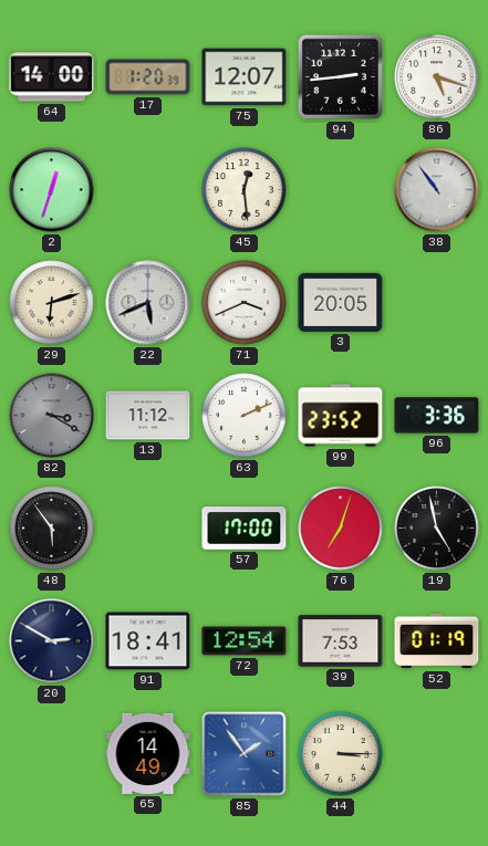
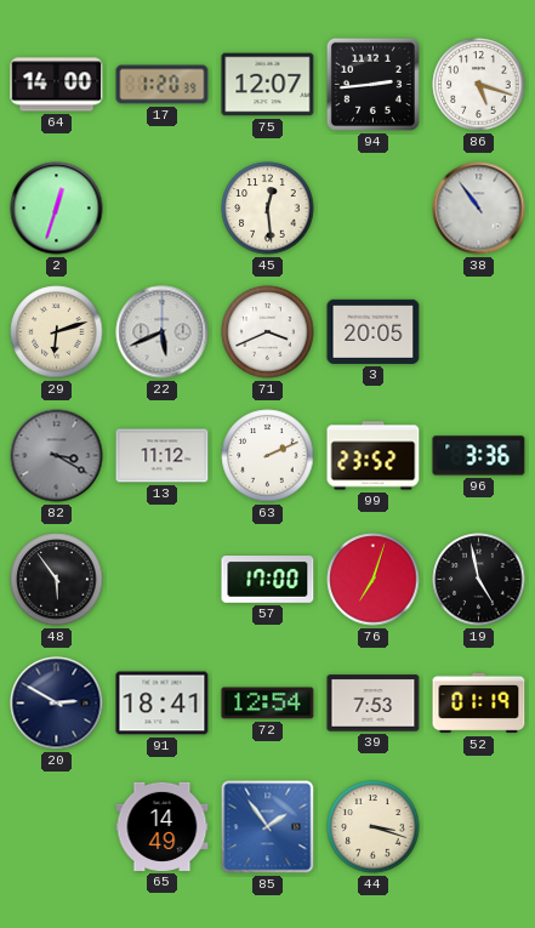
44: 3:15 -> 3:18
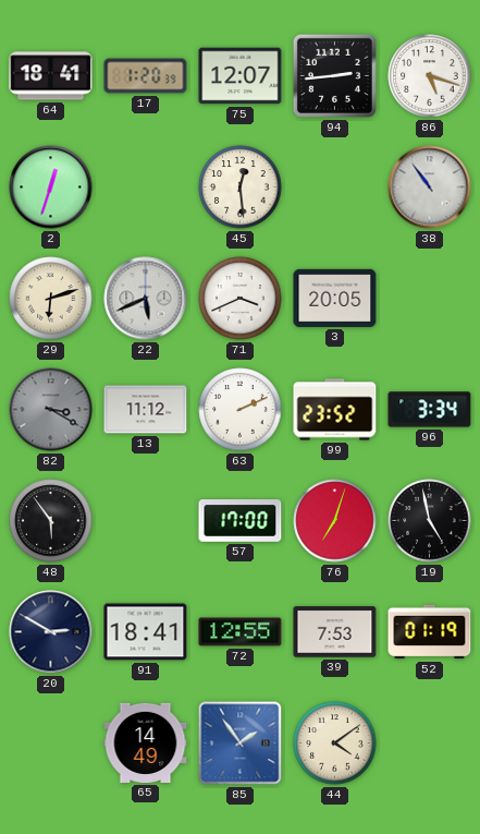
64: 14:00 -> 18:41
96: 3:36 -> 3:34
72: 12:54 -> 12:55
44: 3:18 -> 4:09
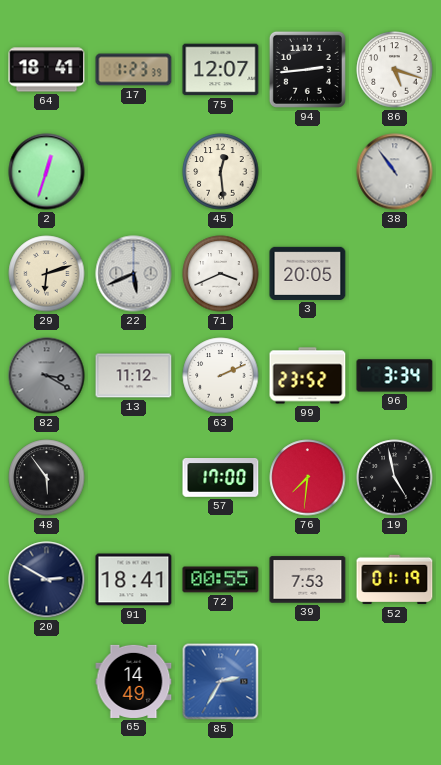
17: 1:20 -> 1:23
76: 7:03 -> 7:31
72: 12:55 -> 00:55
85: 1:54 -> 2:35
44: 4:09 -> none
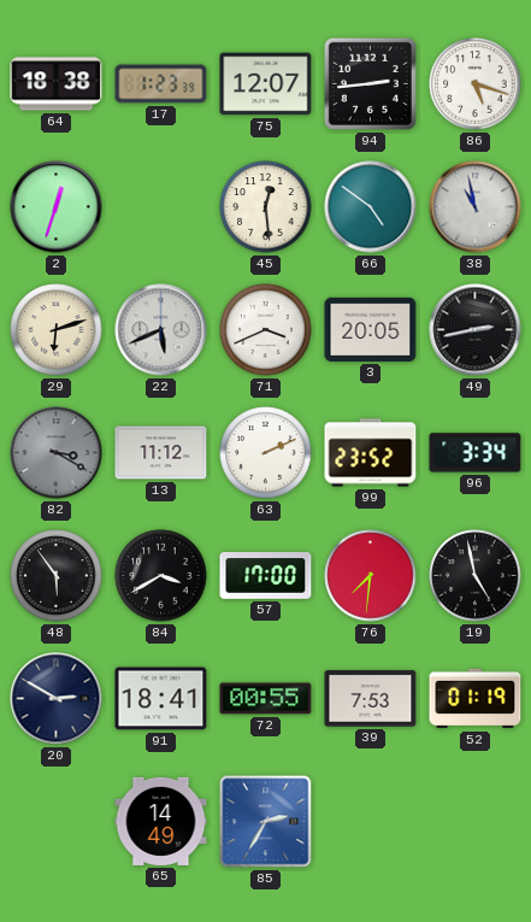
64: 18:41 -> 18:38
66: none -> 4:51
38: 10:54 -> 10:58
49: none -> 2:43
84: none -> 3:40
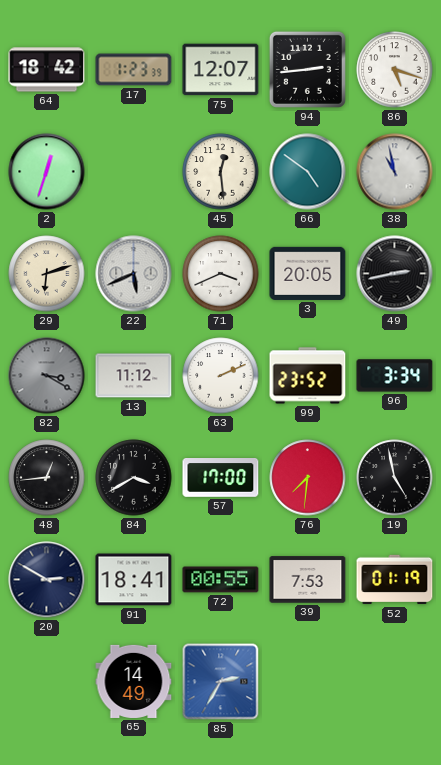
64: 18:38 -> 18:42
48: 5:54 -> 12:44
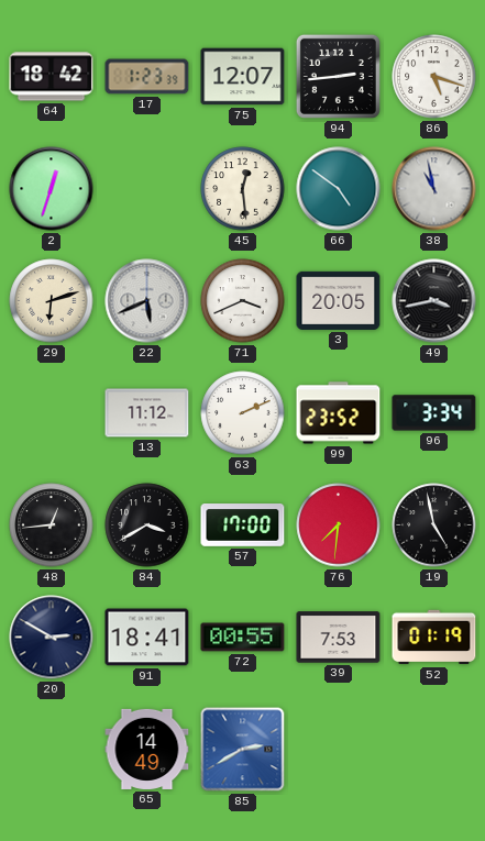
49: 2:43 -> 3:43
82: 3:20 -> none
85: 2:35 -> 2:40
